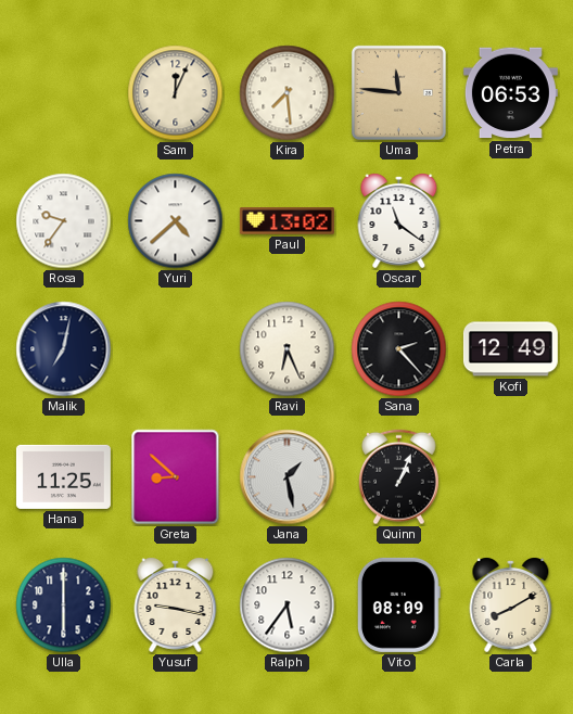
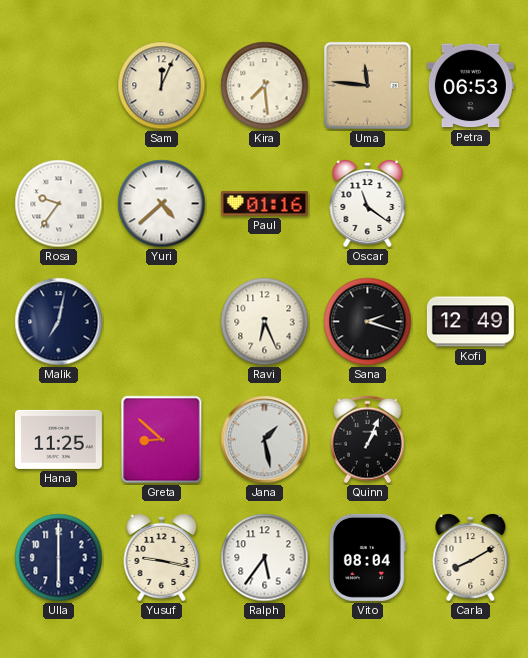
Paul: 13:02 -> 01:16
Sana: 2:23 -> 2:18
Vito: 08:09 -> 08:04
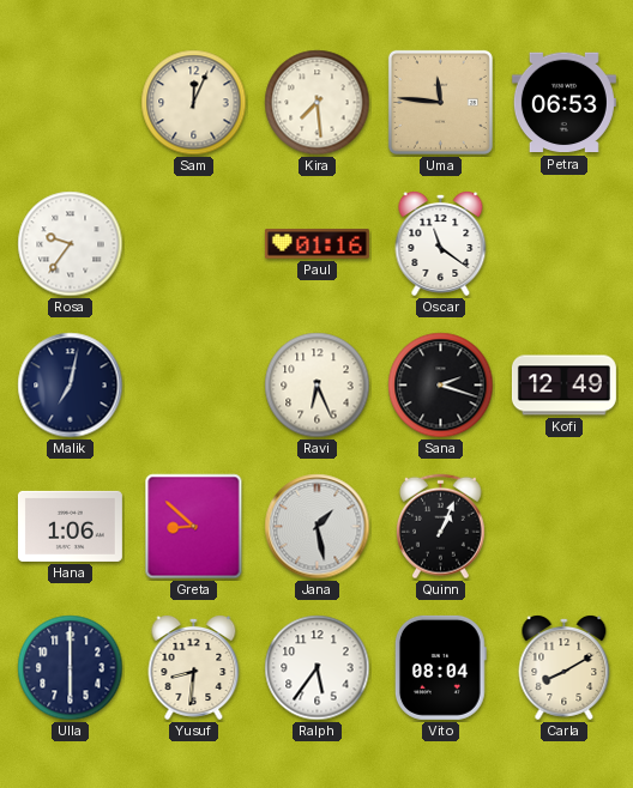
Yuri: 4:38 -> none
Hana: 11:25 -> 1:06
Yusuf: 9:17 -> 8:31
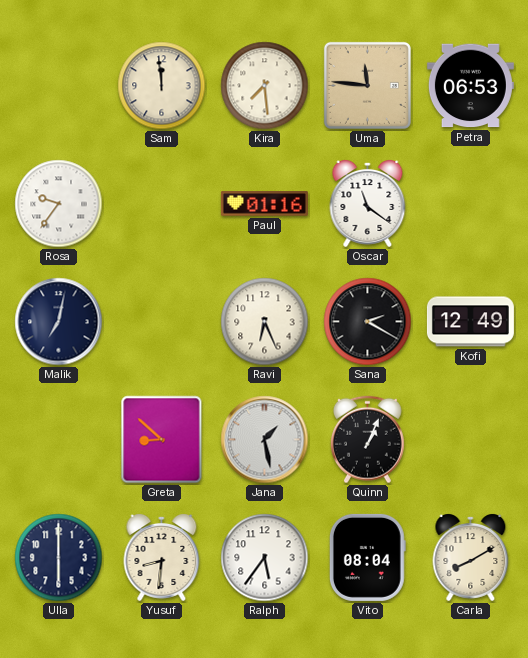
Sam: 12:04 -> 11:59
Sana: 2:18 -> 2:20
Hana: 1:06 -> none
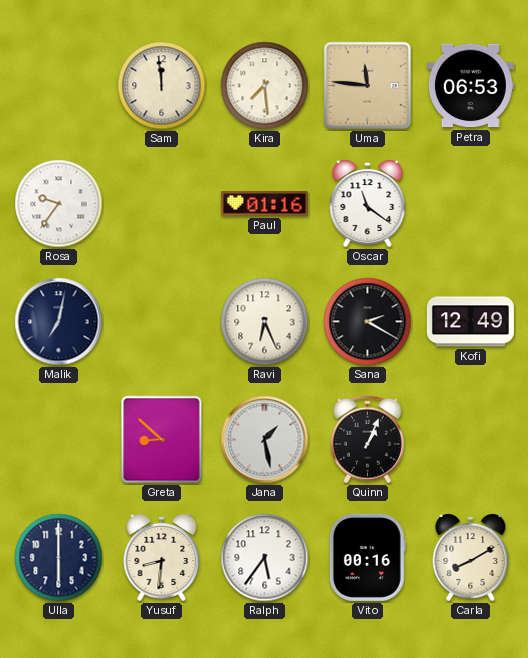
Vito: 08:04 -> 00:16
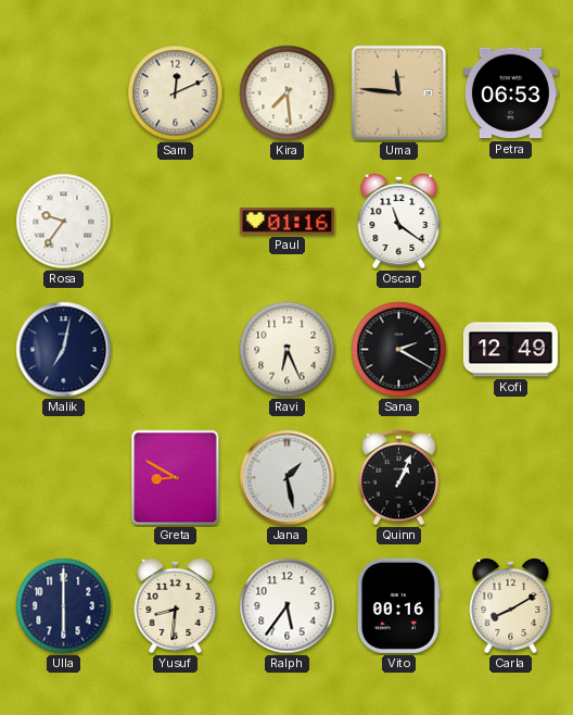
Sam: 11:59 -> 12:11
Greta: 8:52 -> 8:50
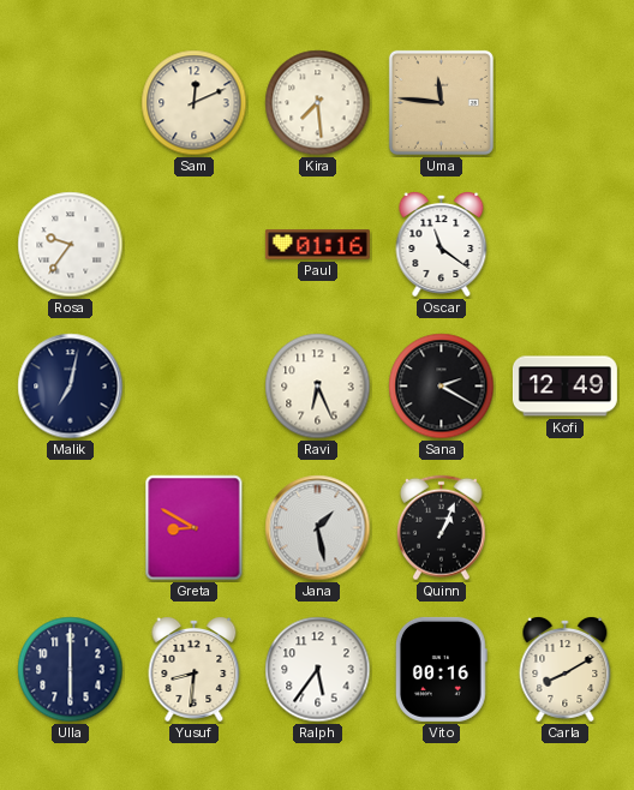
Petra: 06:53 -> none
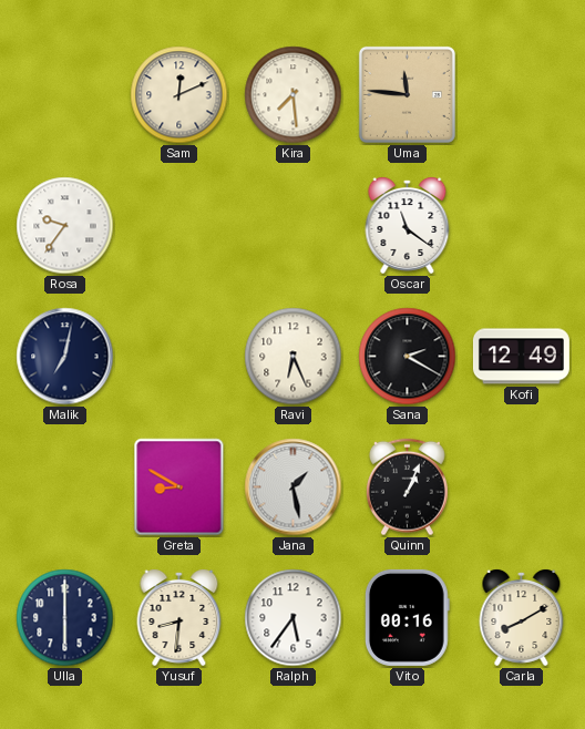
Paul: 01:16 -> none
